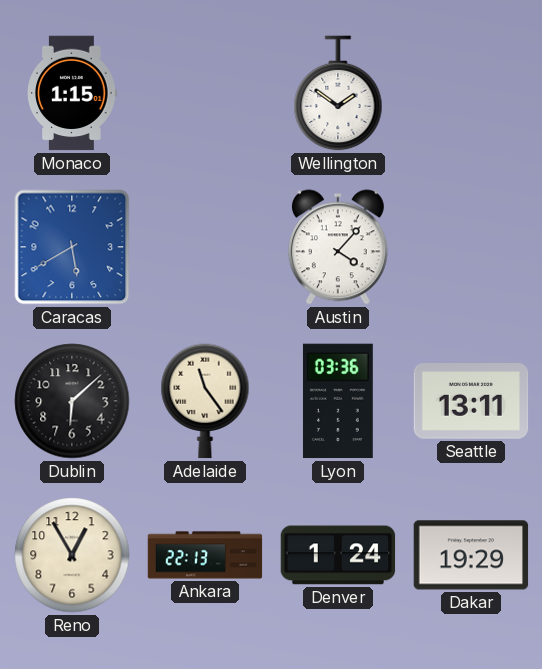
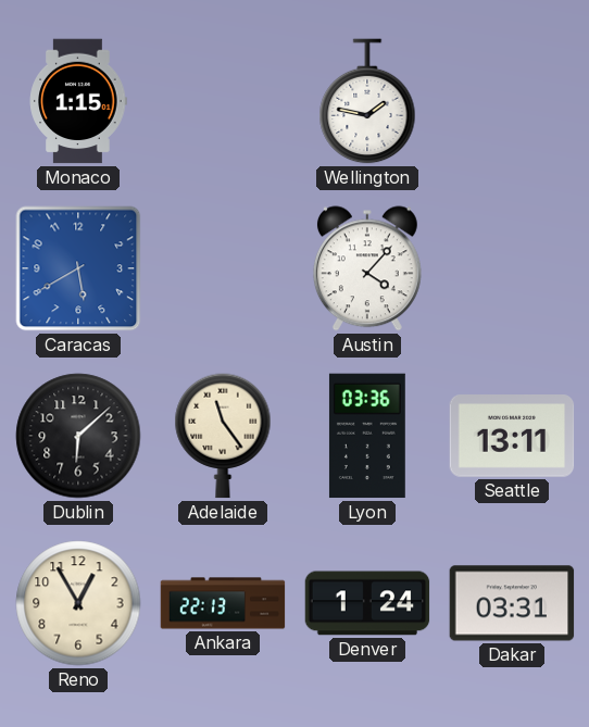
Wellington: 1:51 -> 1:47
Dakar: 19:29 -> 03:31
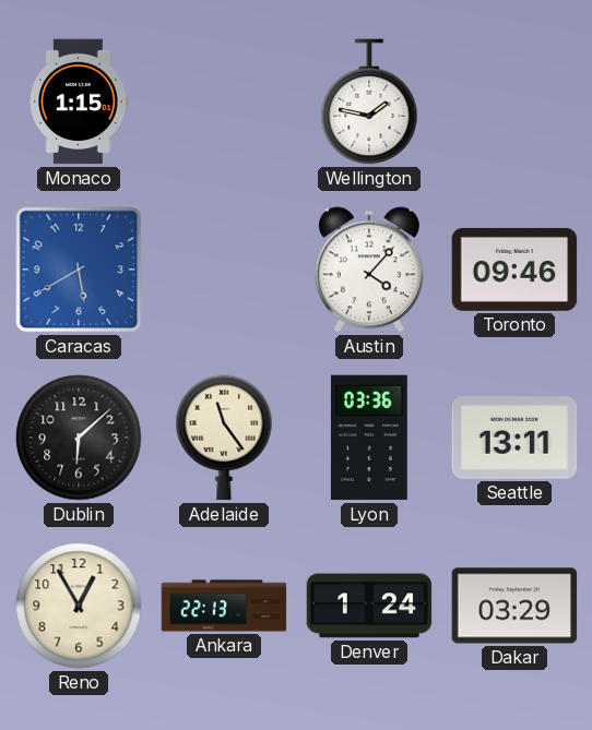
Toronto: none -> 09:46
Dakar: 03:31 -> 03:29
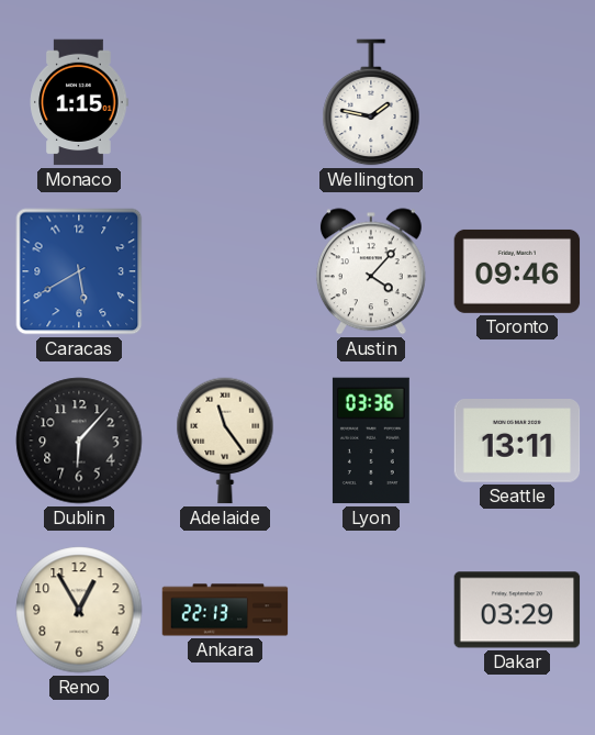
Dublin: 6:08 -> 6:07
Denver: 1:24 -> none
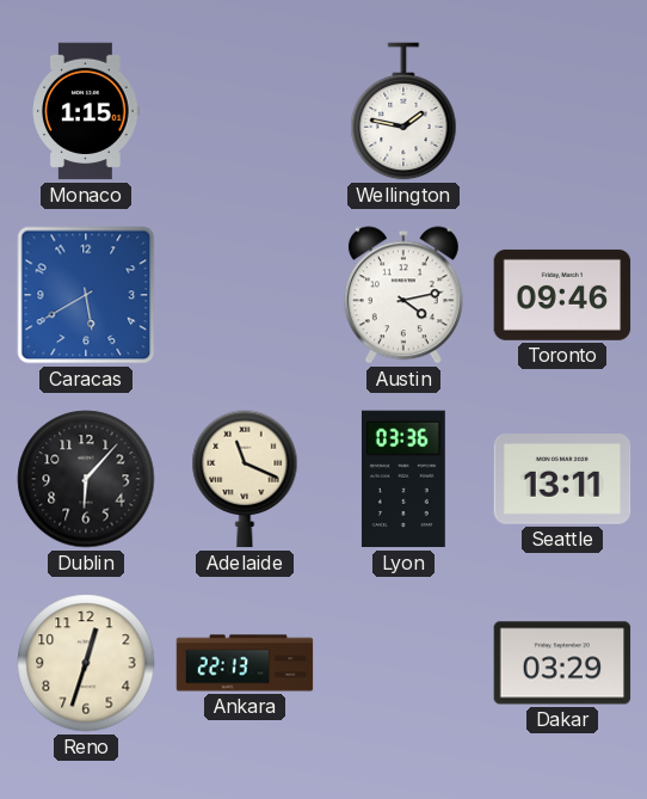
Austin: 4:07 -> 4:13
Adelaide: 11:24 -> 11:19
Reno: 12:55 -> 12:33
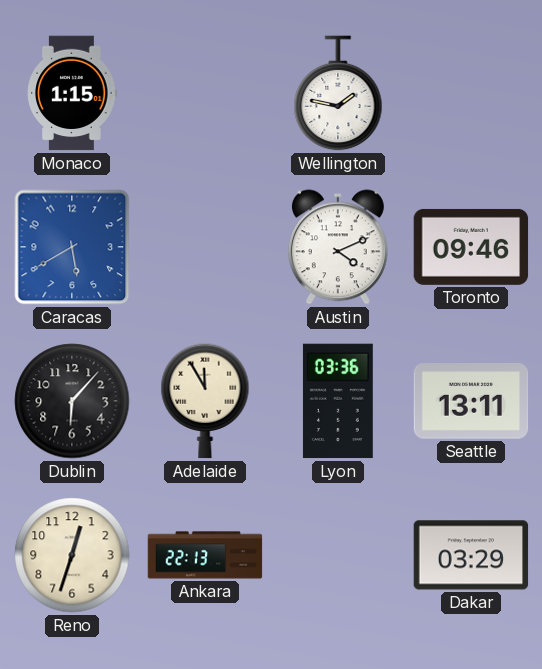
Austin: 4:13 -> 4:11
Adelaide: 11:19 -> 11:55
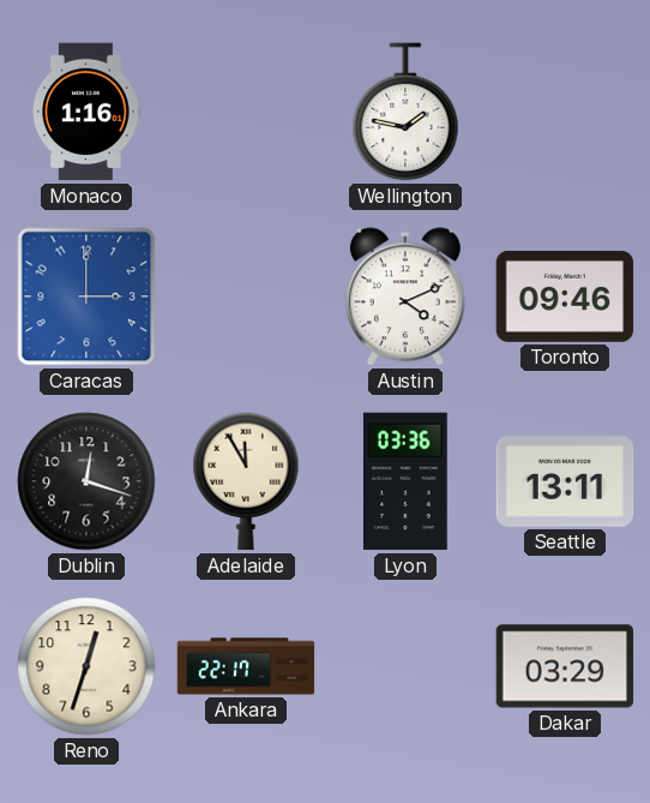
Monaco: 1:15 -> 1:16
Caracas: 5:40 -> 3:00
Dublin: 6:07 -> 12:18
Ankara: 22:13 -> 22:17
